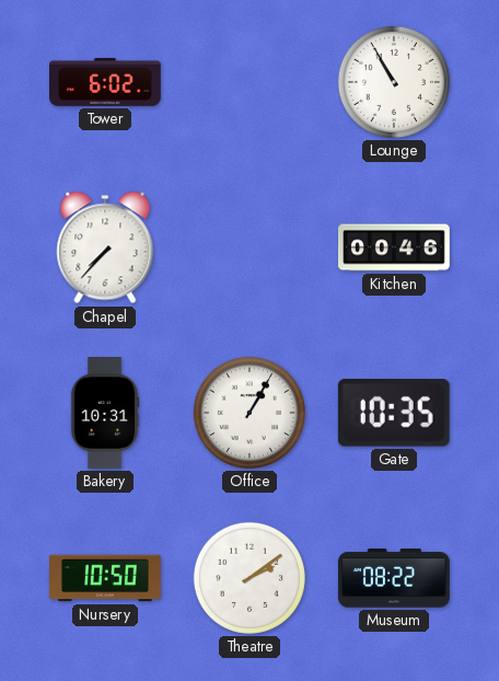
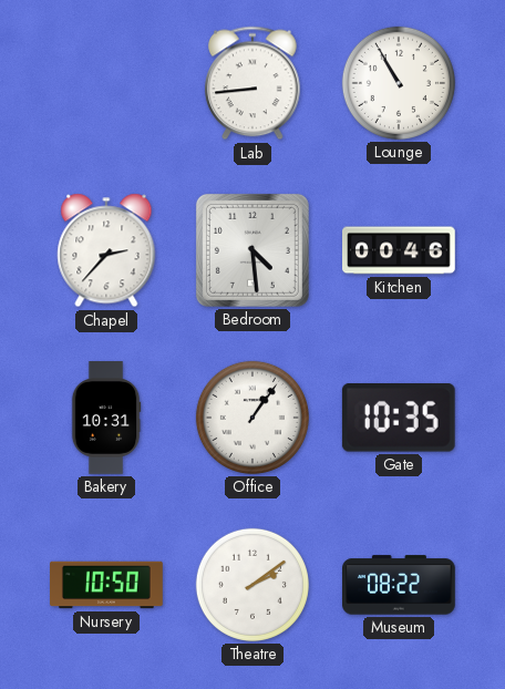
Tower: 6:02 -> none
Lab: none -> 8:44
Chapel: 7:37 -> 2:37
Bedroom: none -> 4:29
Office: 1:05 -> 1:06
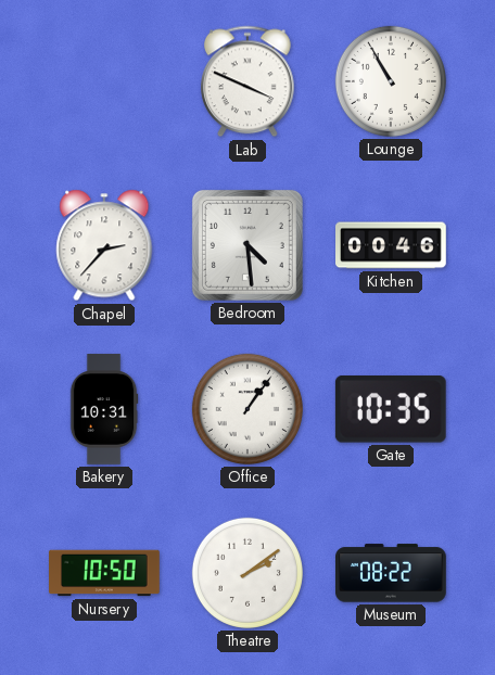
Lab: 8:44 -> 3:49
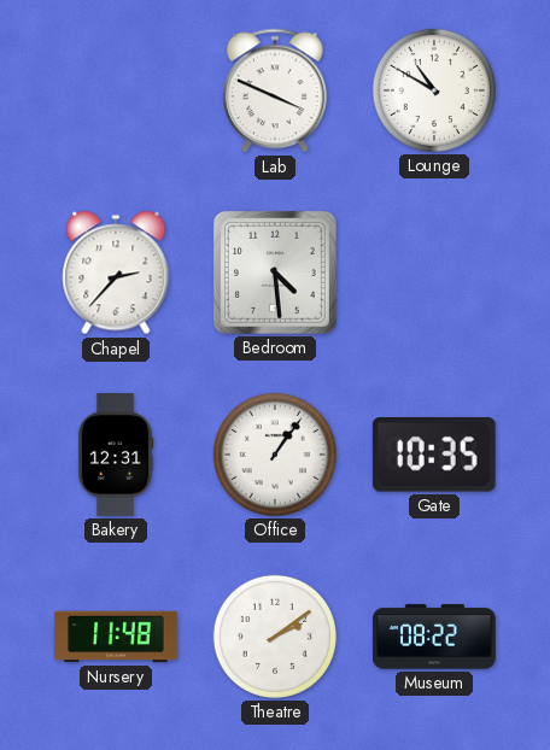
Lounge: 10:55 -> 10:50
Kitchen: 00:46 -> none
Bakery: 10:31 -> 12:31
Nursery: 10:50 -> 11:48
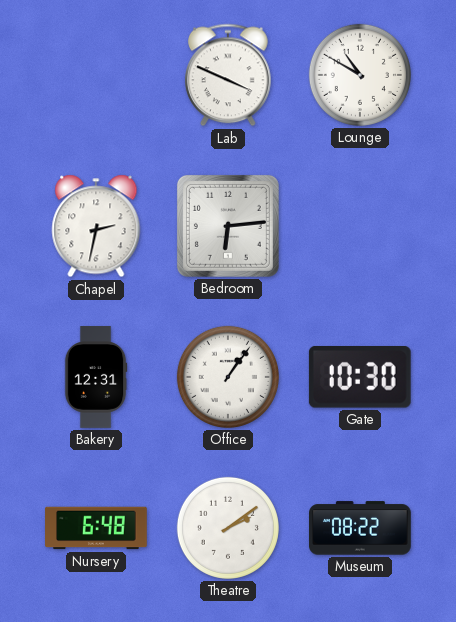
Chapel: 2:37 -> 2:32
Bedroom: 4:29 -> 6:14
Gate: 10:35 -> 10:30
Nursery: 11:48 -> 6:48
